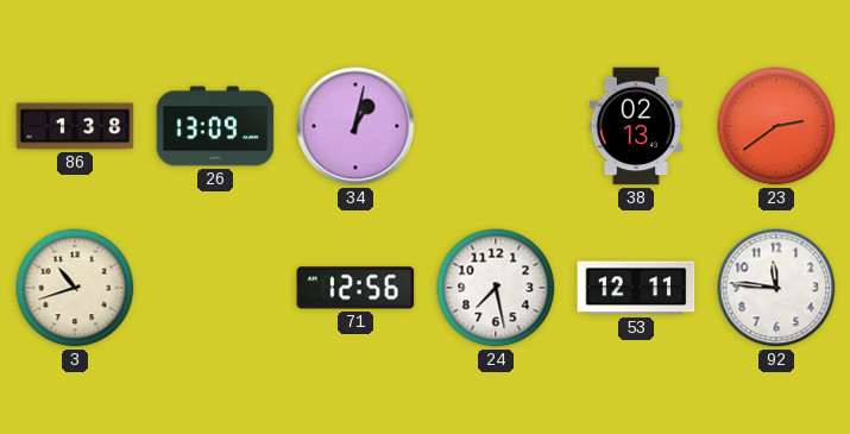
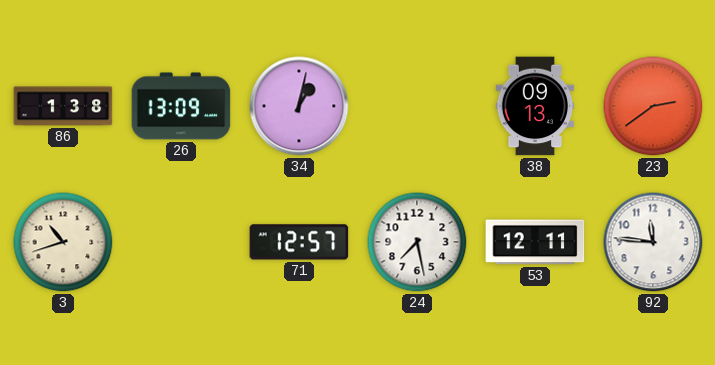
38: 02:13 -> 09:13
71: 12:56 -> 12:57
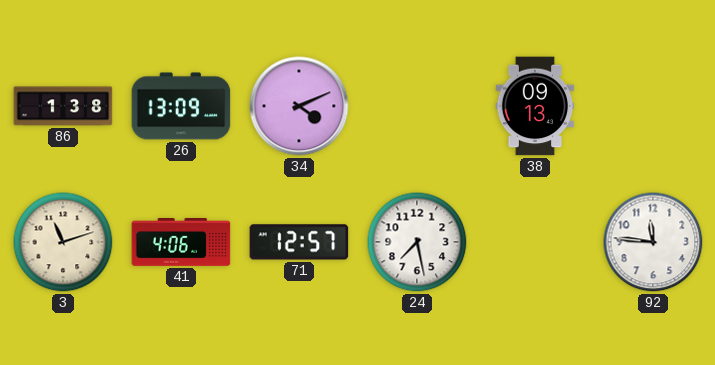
34: 1:02 -> 4:11
23: 2:39 -> none
3: 10:42 -> 11:12
41: none -> 4:06
53: 12:11 -> none
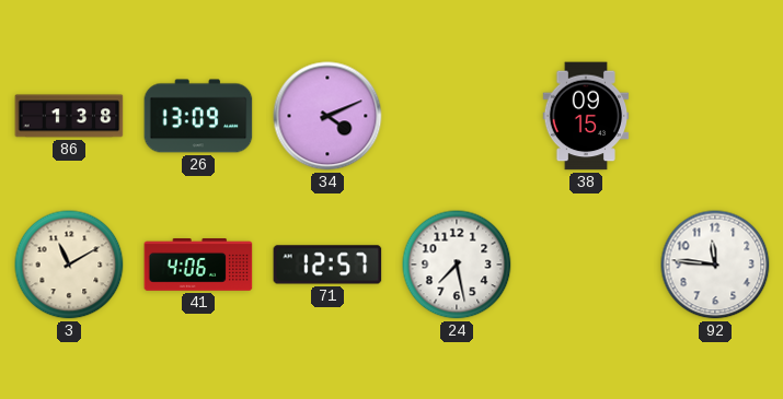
38: 09:13 -> 09:15
3: 11:12 -> 11:10
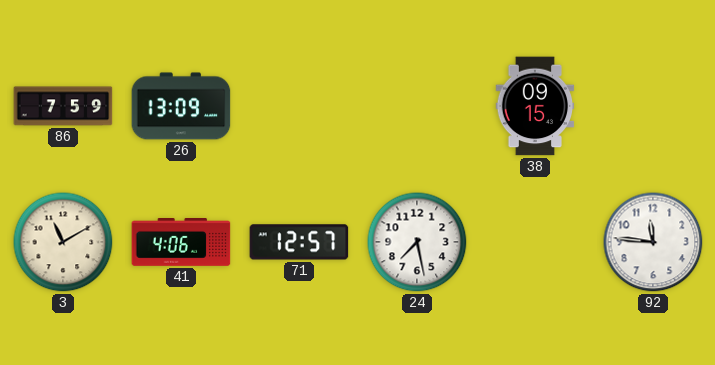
86: 1:38 -> 7:59
34: 4:11 -> none
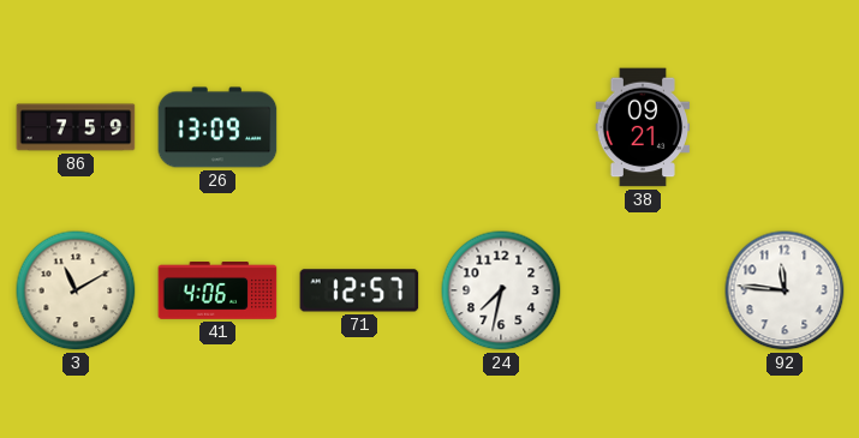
38: 09:15 -> 09:21
24: 7:28 -> 7:32
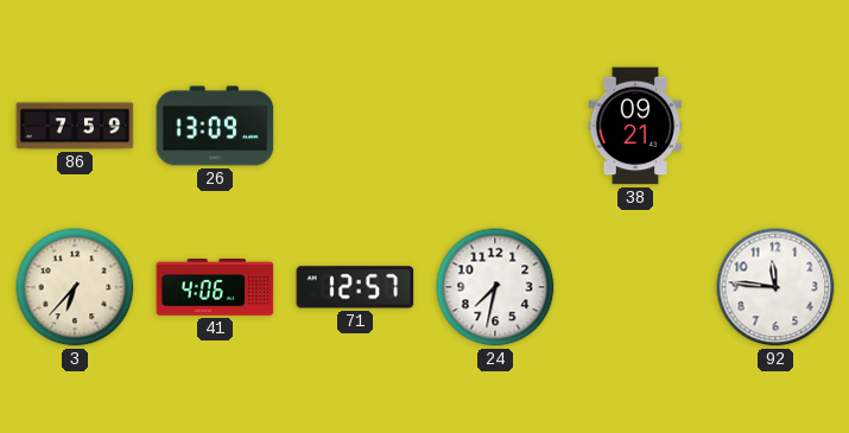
3: 11:10 -> 6:37
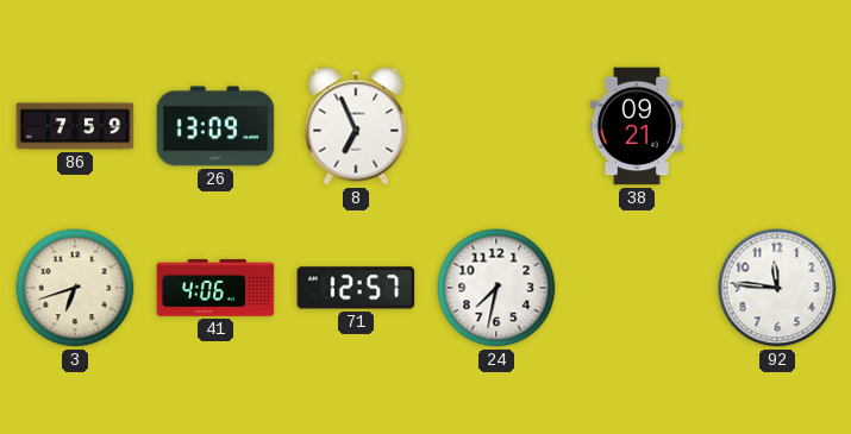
8: none -> 6:56
3: 6:37 -> 6:42
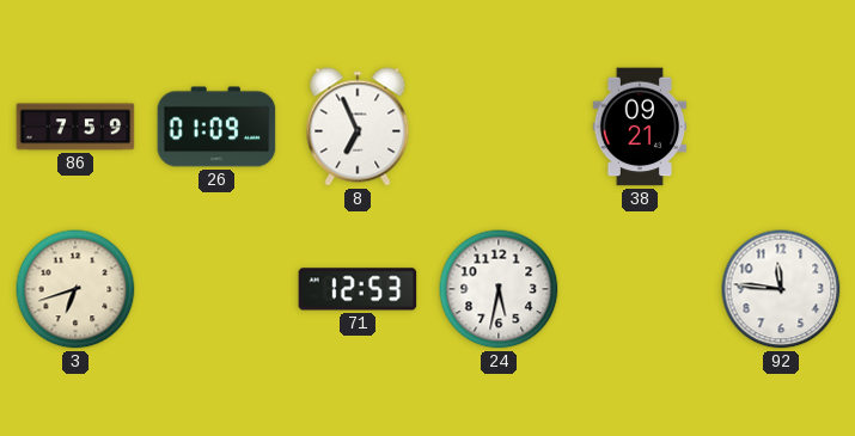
26: 13:09 -> 01:09
41: 4:06 -> none
71: 12:57 -> 12:53
24: 7:32 -> 5:32
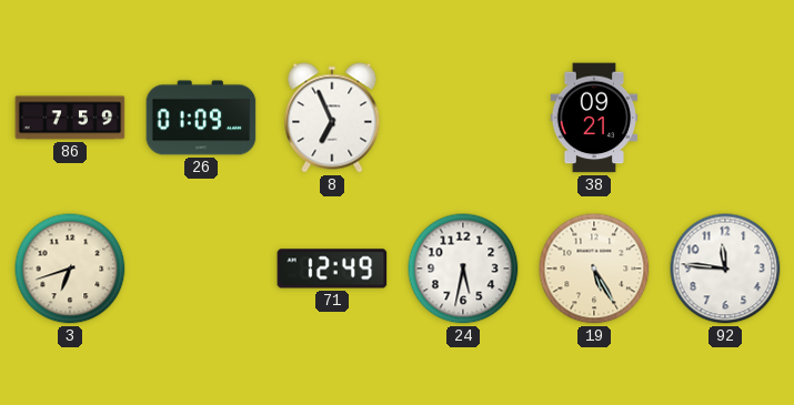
71: 12:53 -> 12:49
19: none -> 5:25
